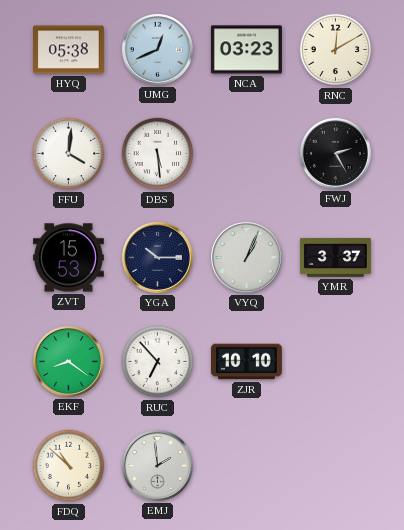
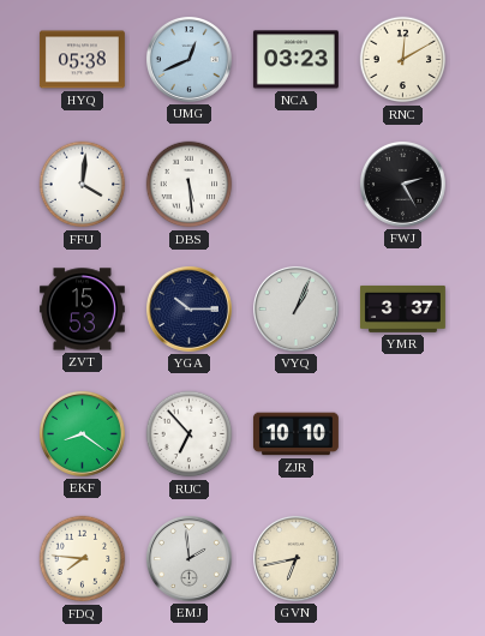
FDQ: 10:52 -> 7:46
GVN: none -> 6:43
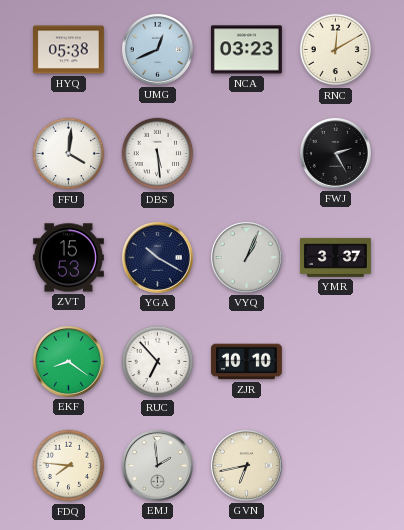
YGA: 10:15 -> 10:20
